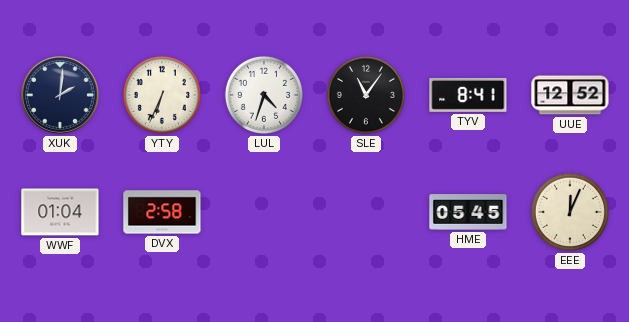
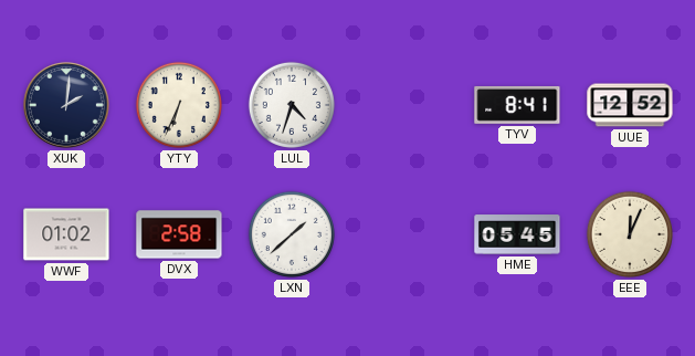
SLE: 11:06 -> none
WWF: 01:04 -> 01:02
LXN: none -> 1:38
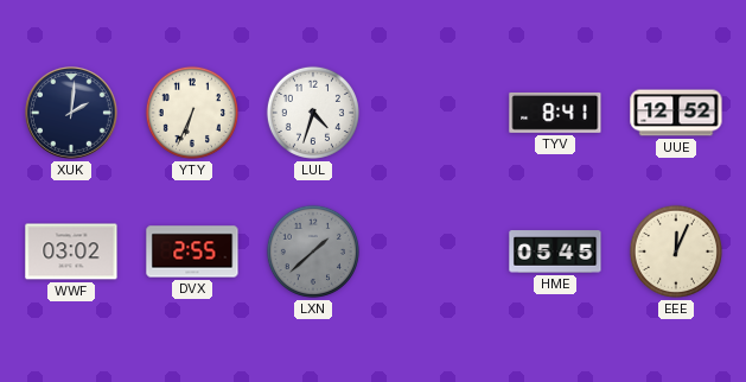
WWF: 01:02 -> 03:02
DVX: 2:58 -> 2:55
LXN dial: white -> grey
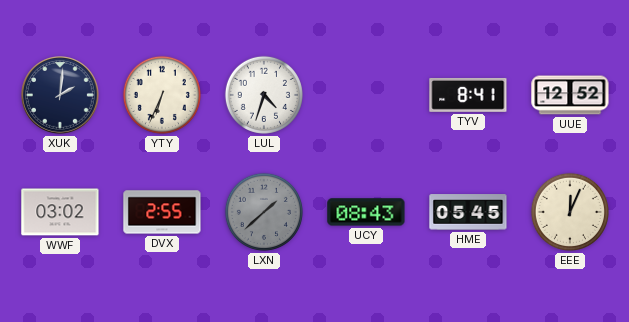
UCY: none -> 08:43
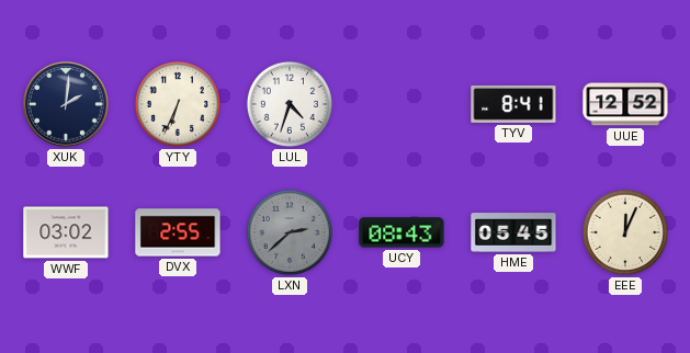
LXN: 1:38 -> 2:38
